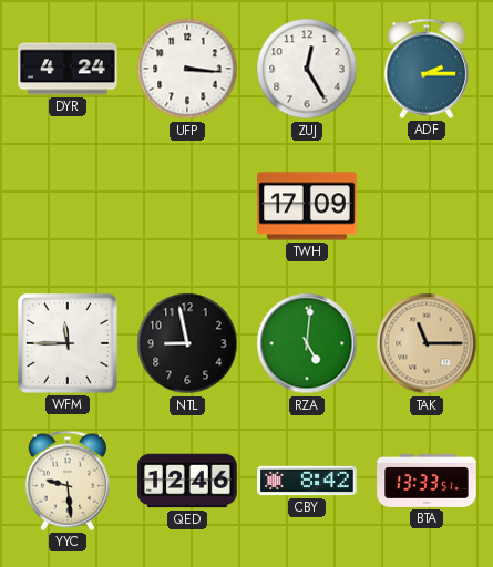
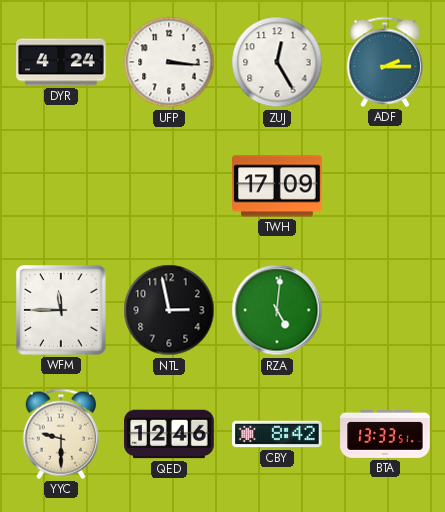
NTL: 8:58 -> 2:58
TAK: 11:15 -> none
YYC: 9:29 -> 9:30
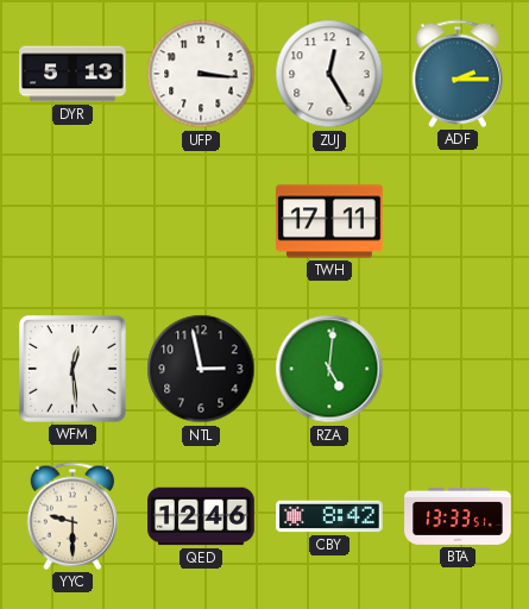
DYR: 4:24 -> 5:13
TWH: 17:09 -> 17:11
WFM: 11:45 -> 12:29
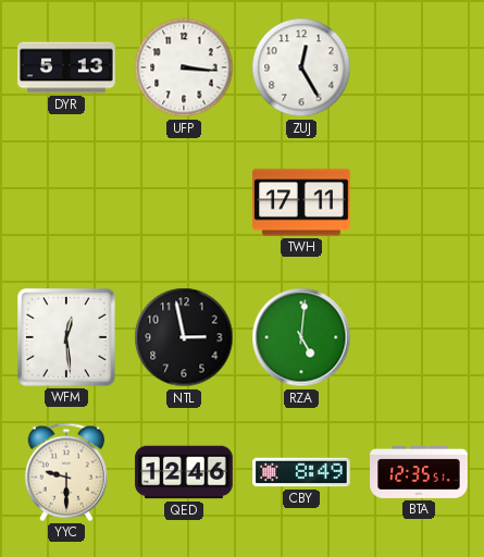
ADF: 2:15 -> none
CBY: 8:42 -> 8:49
BTA: 13:33 -> 12:35
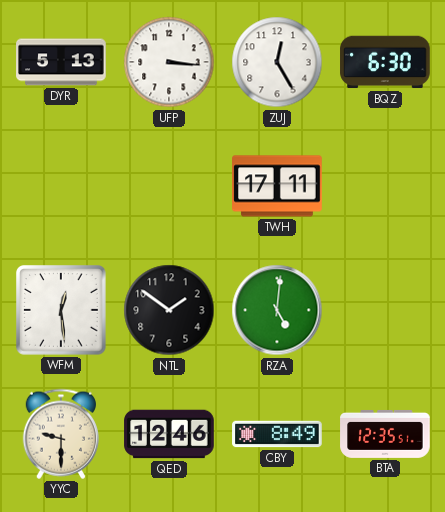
BQZ: none -> 6:30
NTL: 2:58 -> 1:51
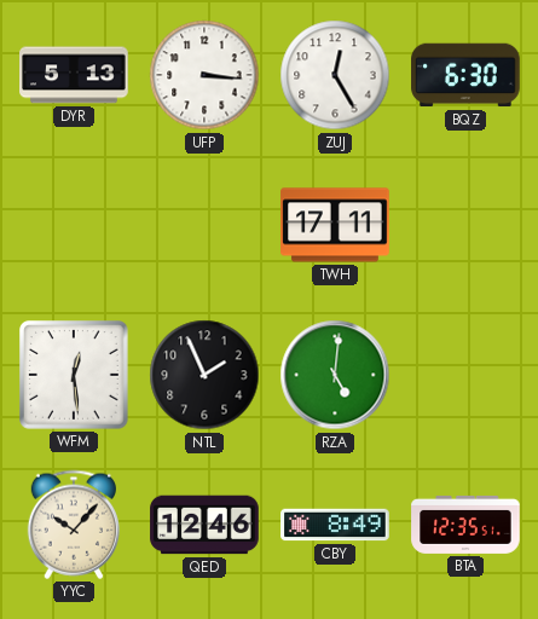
NTL: 1:51 -> 1:56
YYC: 9:30 -> 10:07
